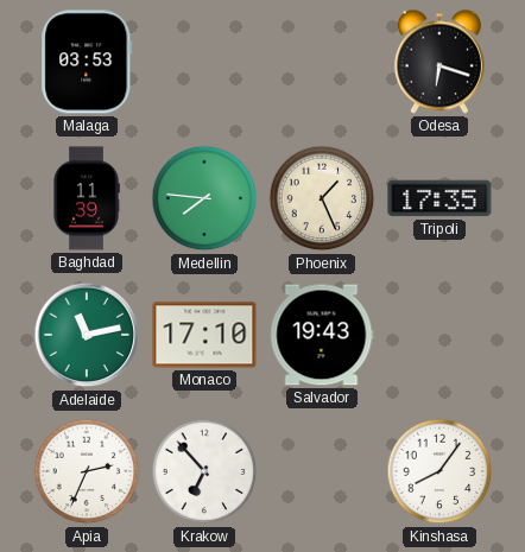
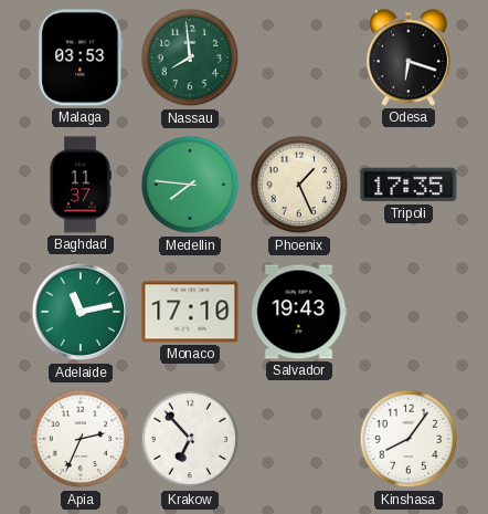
Nassau: none -> 7:59
Baghdad: 11:39 -> 11:37
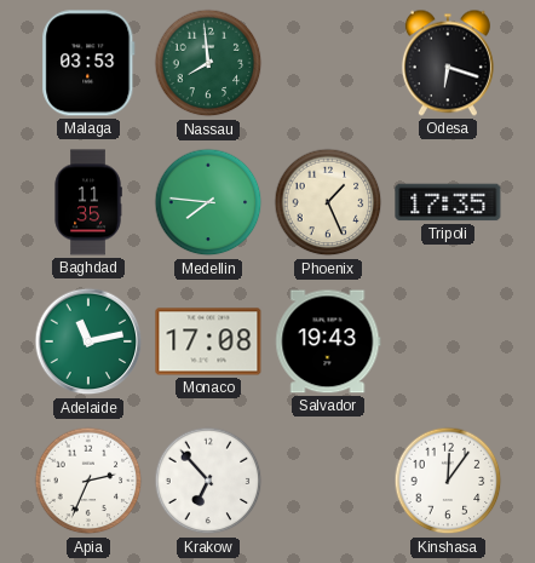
Baghdad: 11:37 -> 11:35
Monaco: 17:10 -> 17:08
Kinshasa: 8:06 -> 12:06
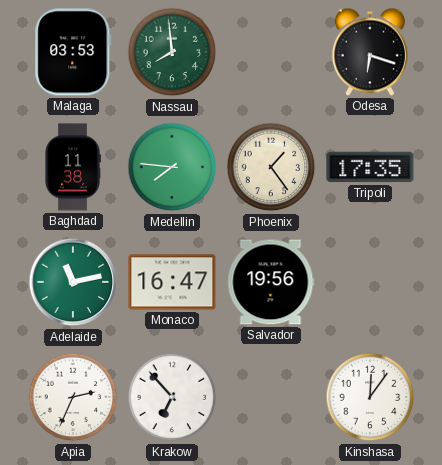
Baghdad: 11:35 -> 11:38
Phoenix: 1:26 -> 1:24
Monaco: 17:08 -> 16:47
Salvador: 19:43 -> 19:56
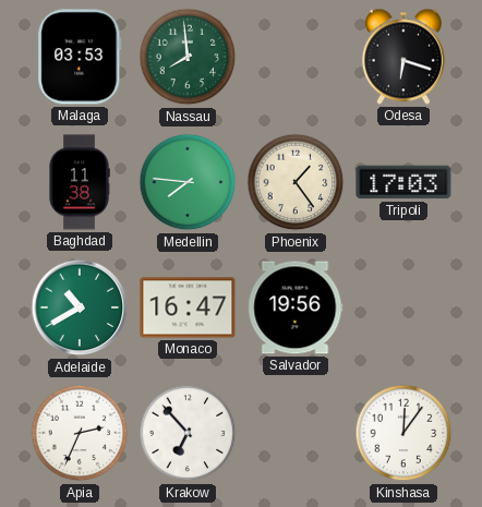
Tripoli: 17:35 -> 17:03
Adelaide: 11:13 -> 10:40
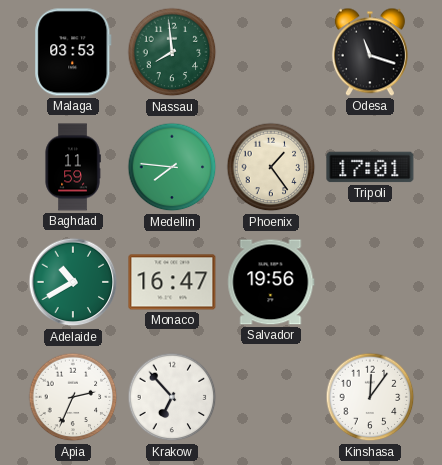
Odesa: 6:18 -> 11:18
Baghdad: 11:38 -> 11:59
Tripoli: 17:03 -> 17:01
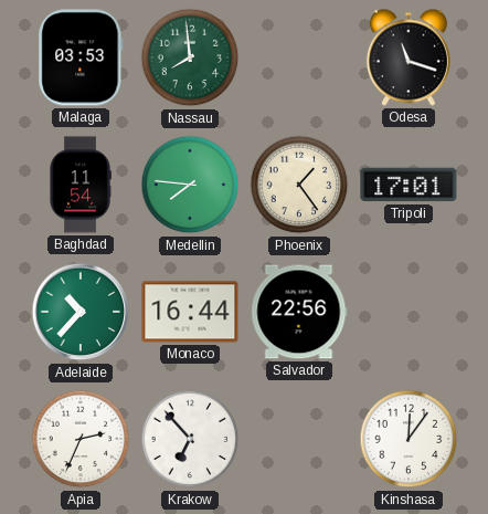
Baghdad: 11:59 -> 11:54
Adelaide: 10:40 -> 10:37
Monaco: 16:47 -> 16:44
Salvador: 19:56 -> 22:56
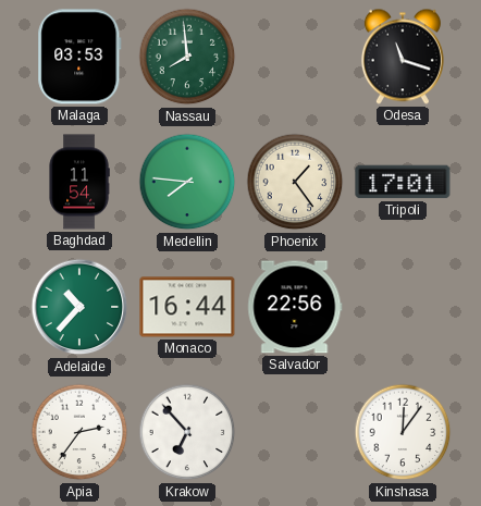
Apia: 2:34 -> 2:36
